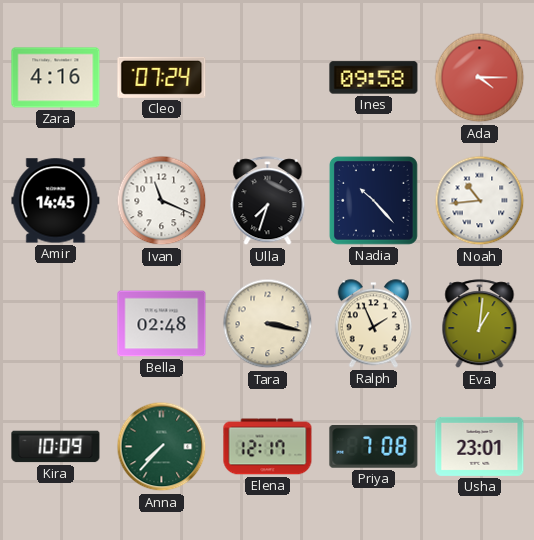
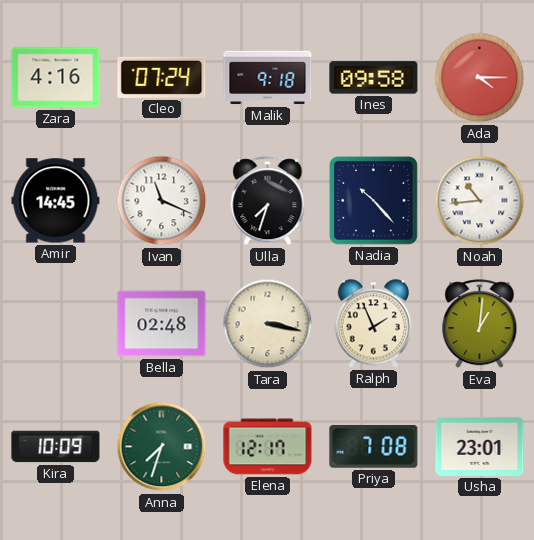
Malik: none -> 9:18
Anna: 7:37 -> 7:33
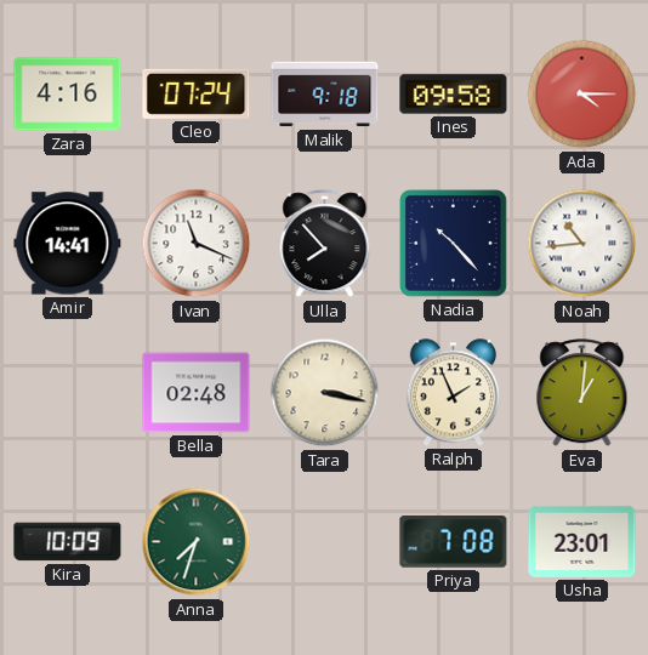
Amir: 14:45 -> 14:41
Ulla: 7:33 -> 7:53
Elena: 12:17 -> none
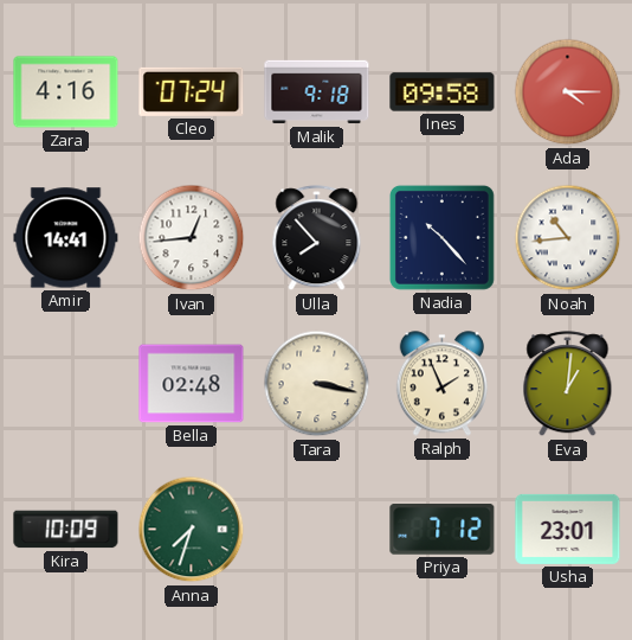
Ivan: 11:19 -> 12:44
Priya: 7:08 -> 7:12
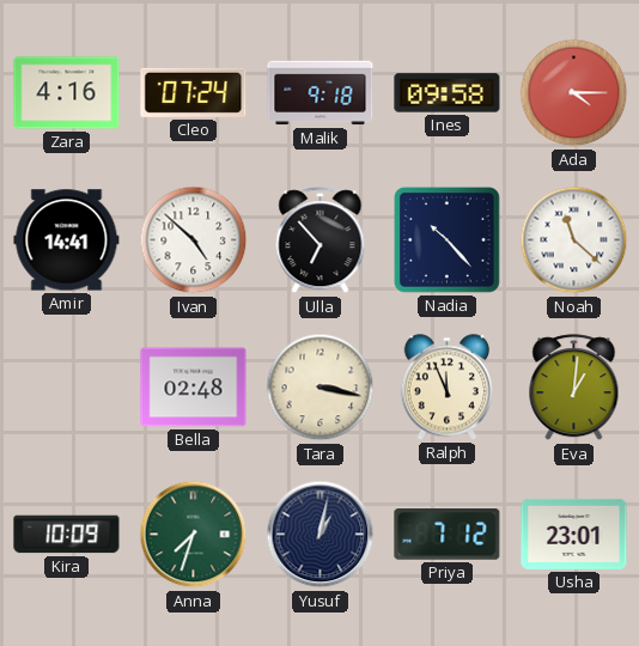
Ivan: 12:44 -> 4:52
Ulla: 7:53 -> 6:53
Noah: 10:44 -> 11:22
Ralph: 1:56 -> 11:56
Yusuf: none -> 1:02
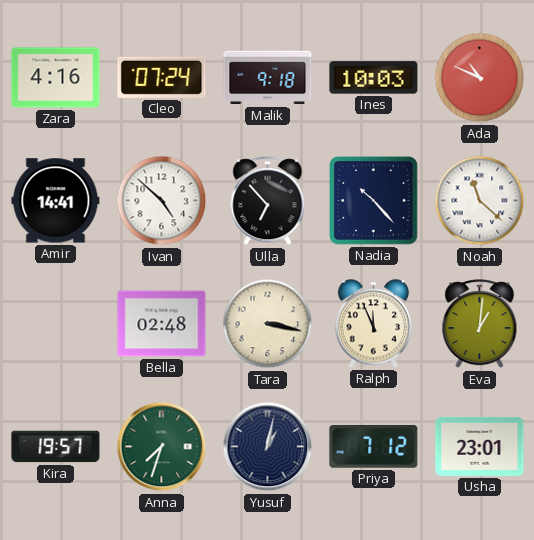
Ines: 09:58 -> 10:03
Ada: 4:15 -> 10:49
Kira: 10:09 -> 19:57
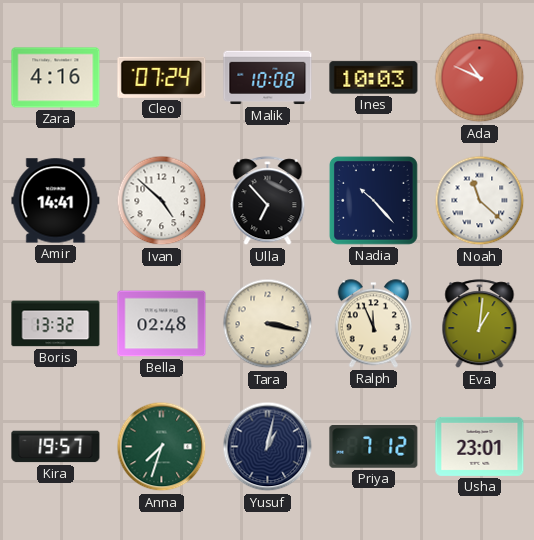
Malik: 9:18 -> 10:08
Boris: none -> 13:32
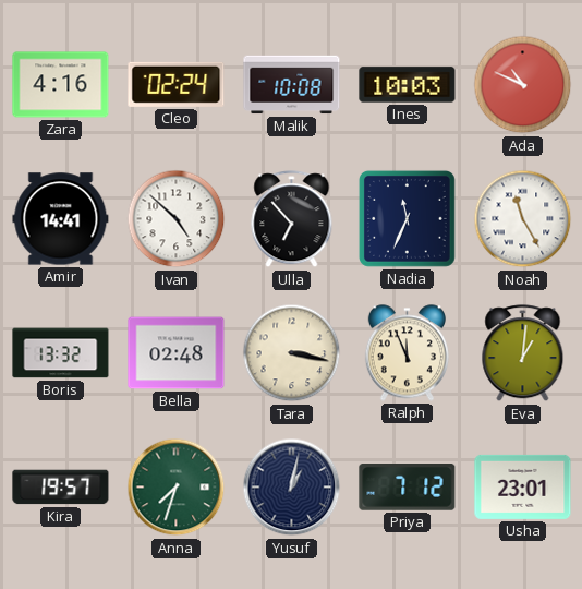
Cleo: 07:24 -> 02:24
Nadia: 10:23 -> 11:34
Noah: 11:22 -> 11:25
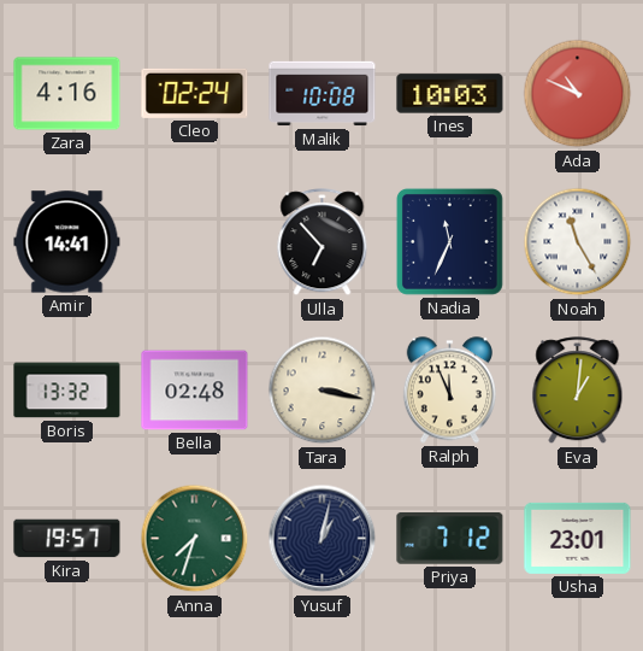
Ivan: 4:52 -> none
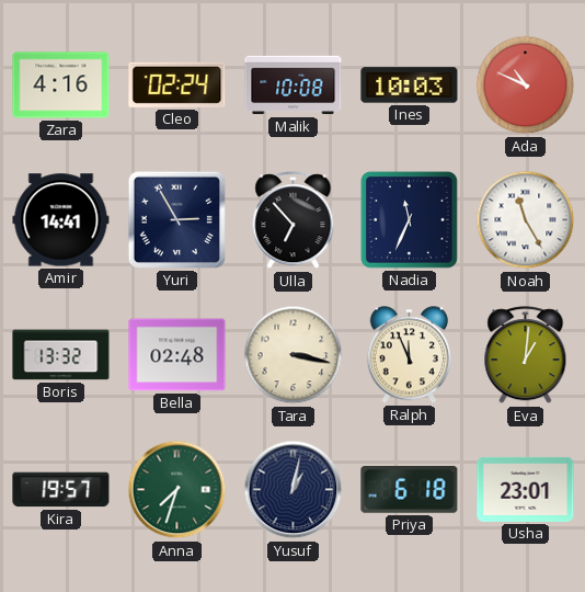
Yuri: none -> 2:55
Priya: 7:12 -> 6:18
